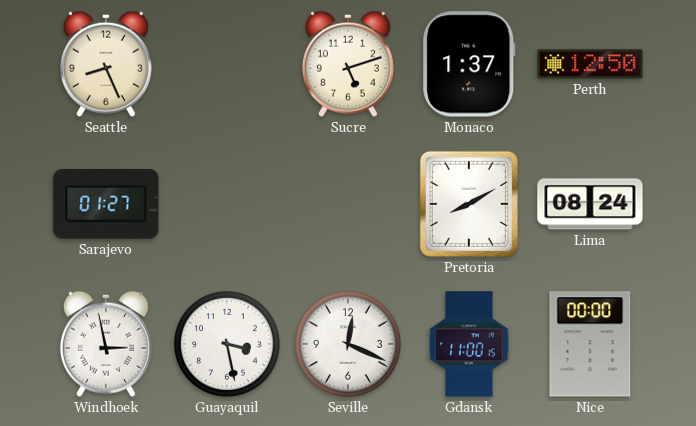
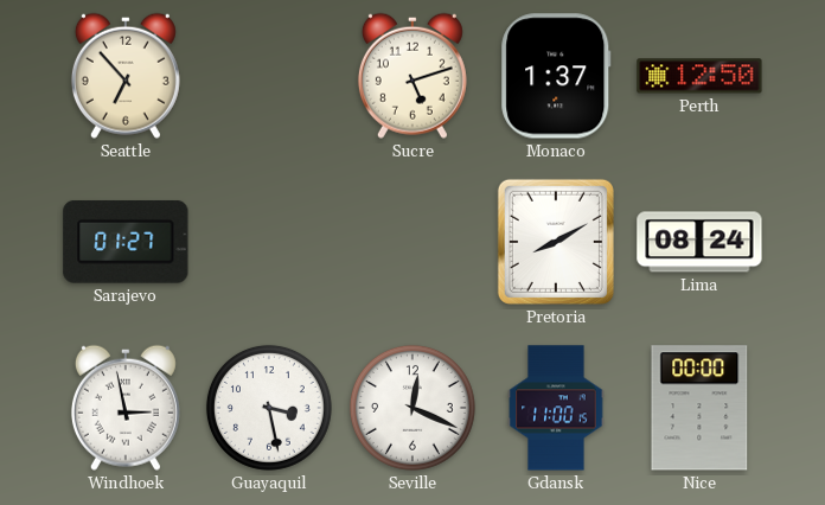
Seattle: 8:26 -> 6:53
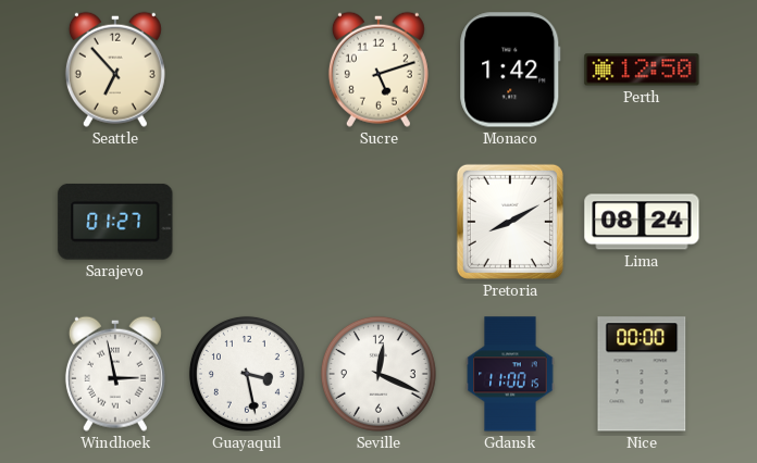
Monaco: 1:37 -> 1:42
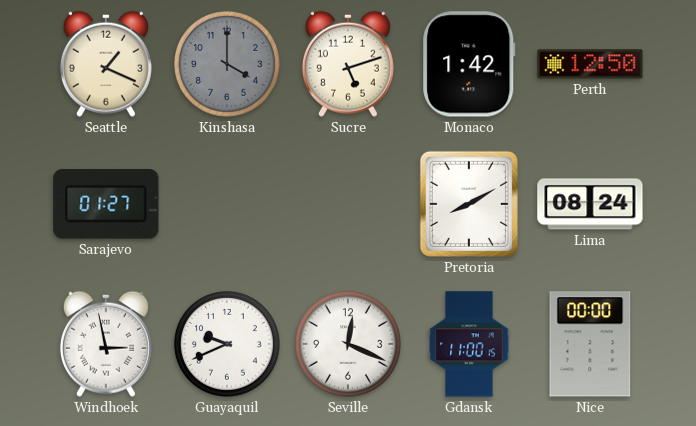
Seattle: 6:53 -> 1:19
Kinshasa: none -> 4:00
Guayaquil: 3:28 -> 9:41
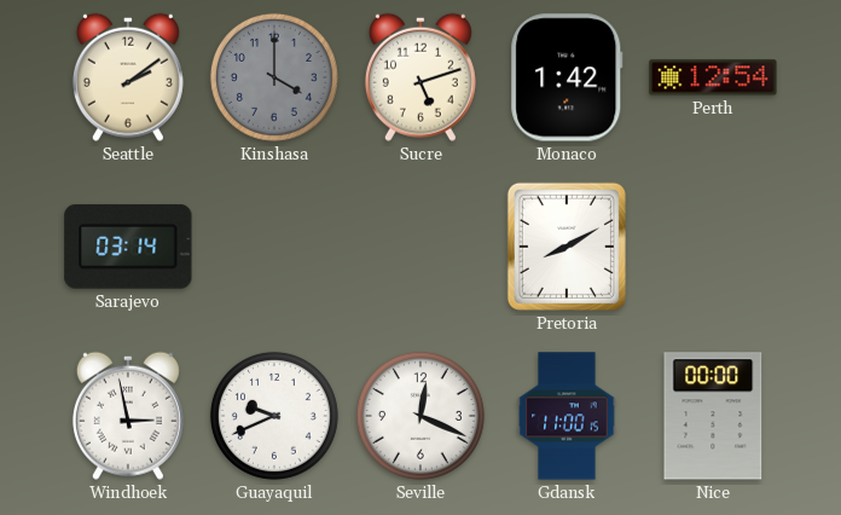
Seattle: 1:19 -> 2:09
Perth: 12:50 -> 12:54
Sarajevo: 01:27 -> 03:14
Lima: 08:24 -> none
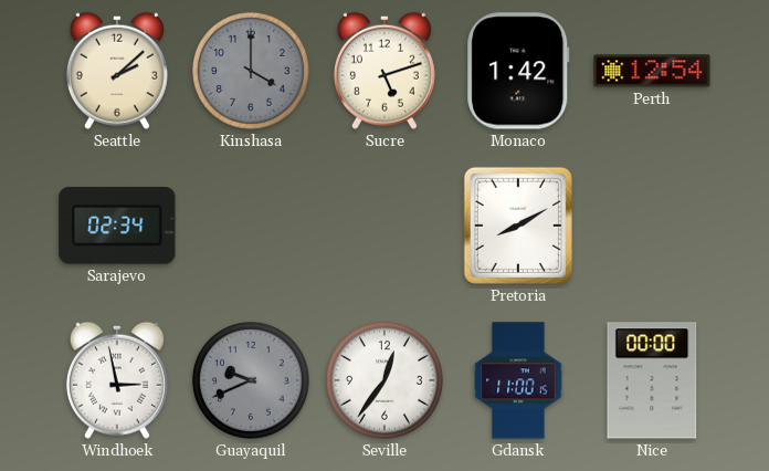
Seattle: 2:09 -> 2:08
Sarajevo: 03:14 -> 02:34
Guayaquil dial: white -> grey
Seville: 12:19 -> 12:36
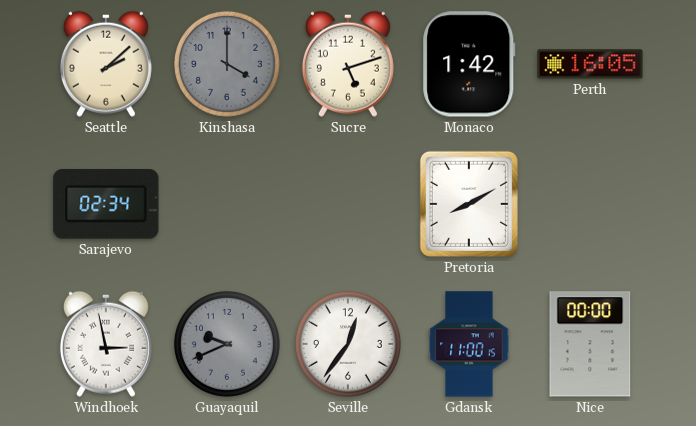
Perth: 12:54 -> 16:05
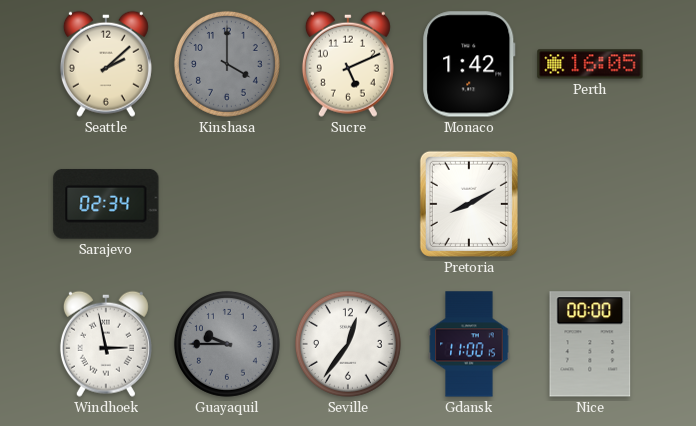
Sucre: 5:12 -> 5:11
Guayaquil: 9:41 -> 9:45
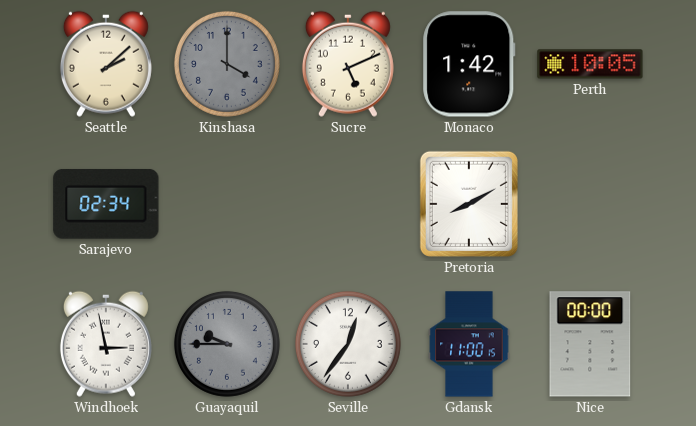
Perth: 16:05 -> 10:05
